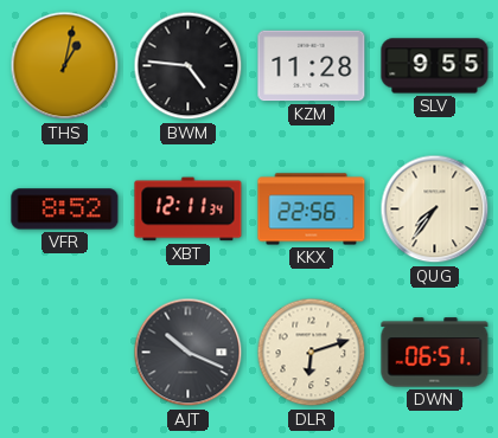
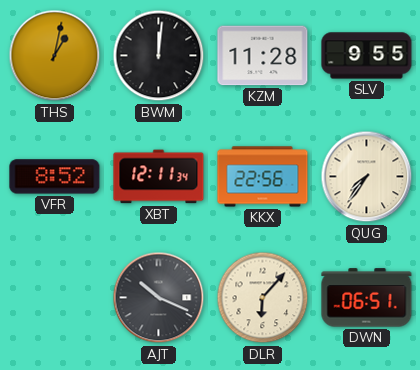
BWM: 4:46 -> 12:01
DLR: 6:12 -> 6:07
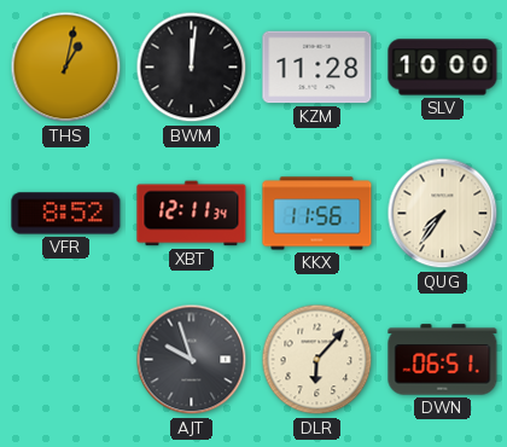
SLV: 9:55 -> 10:00
KKX: 22:56 -> 11:56
AJT: 10:19 -> 9:57
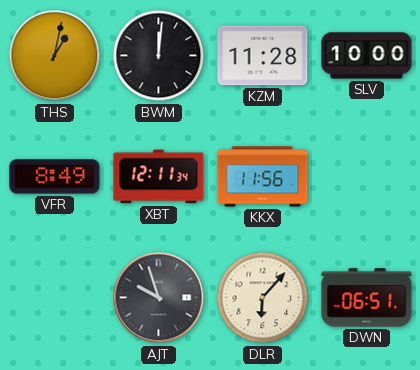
VFR: 8:52 -> 8:49
QUG: 7:36 -> none
